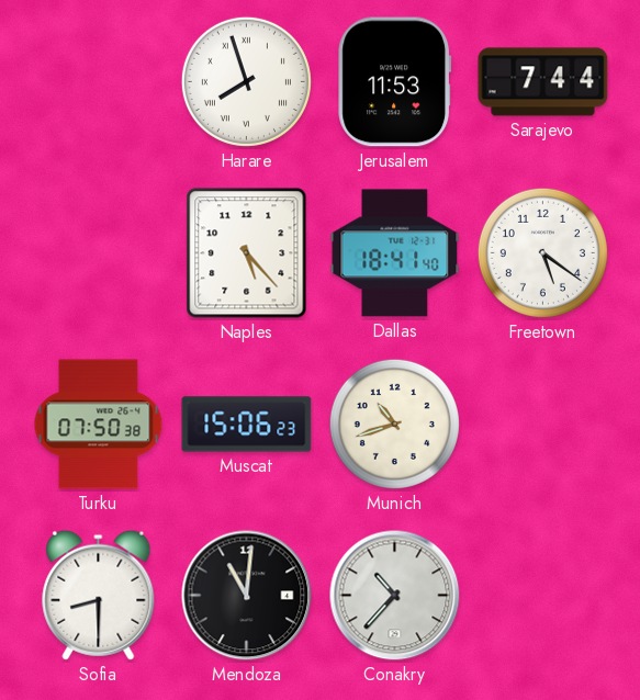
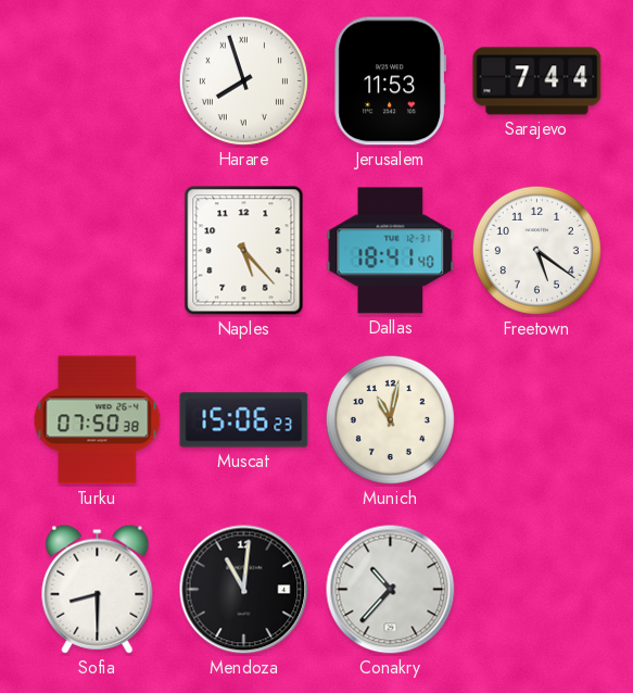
Munich: 10:42 -> 11:02
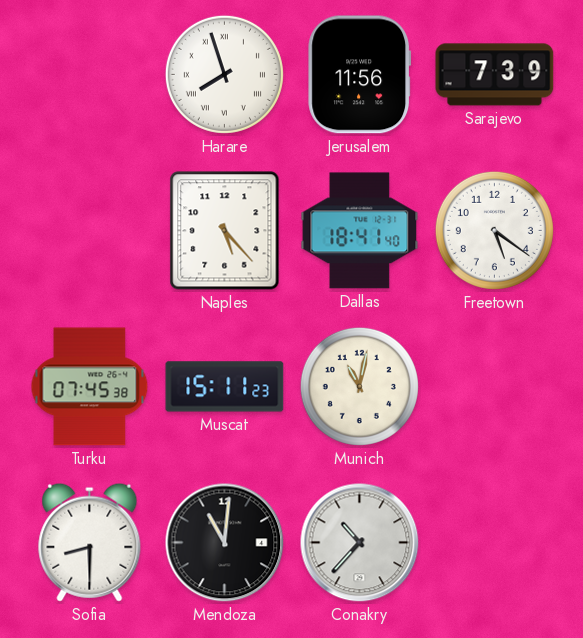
Jerusalem: 11:53 -> 11:56
Sarajevo: 7:44 -> 7:39
Turku: 07:50 -> 07:45
Muscat: 15:06 -> 15:11
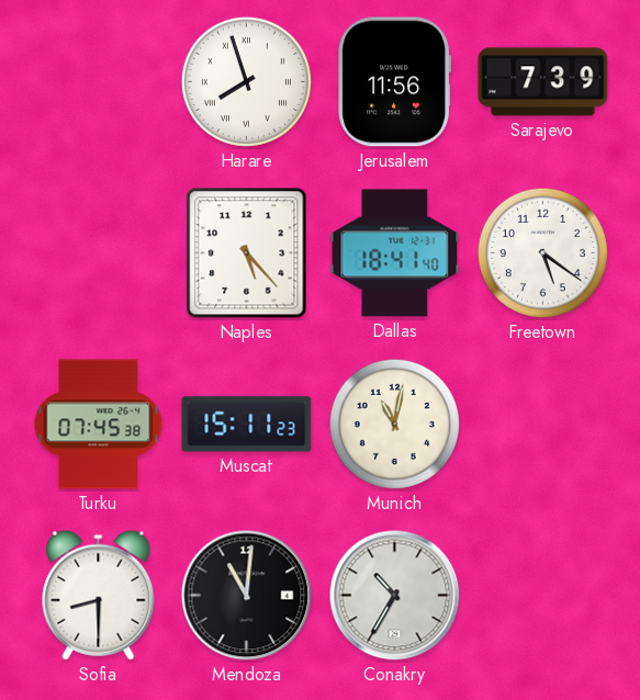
Conakry: 10:37 -> 10:35
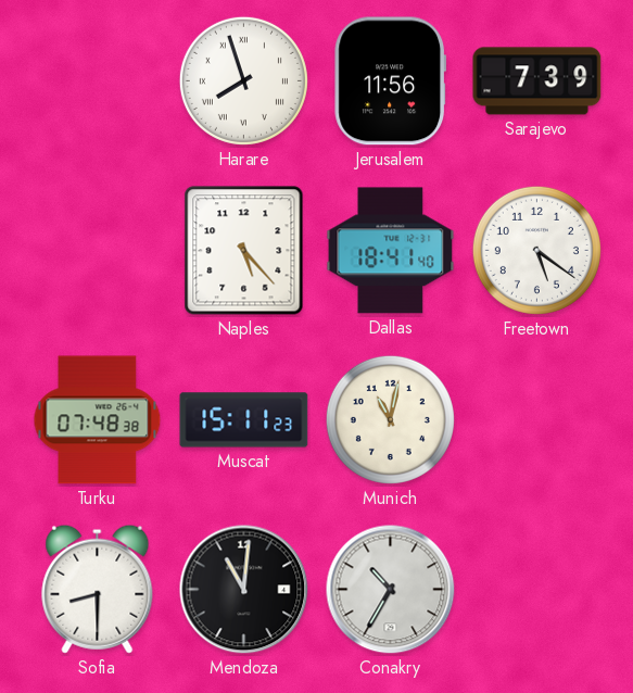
Turku: 07:45 -> 07:48
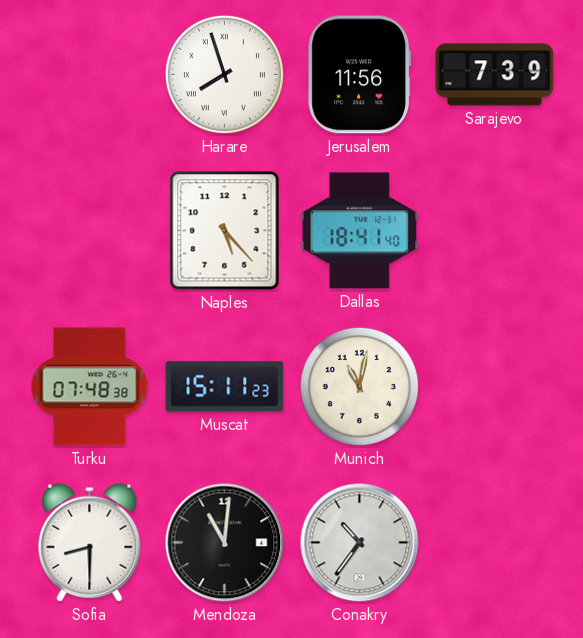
Freetown: 5:21 -> none
Conakry: 10:35 -> 10:36
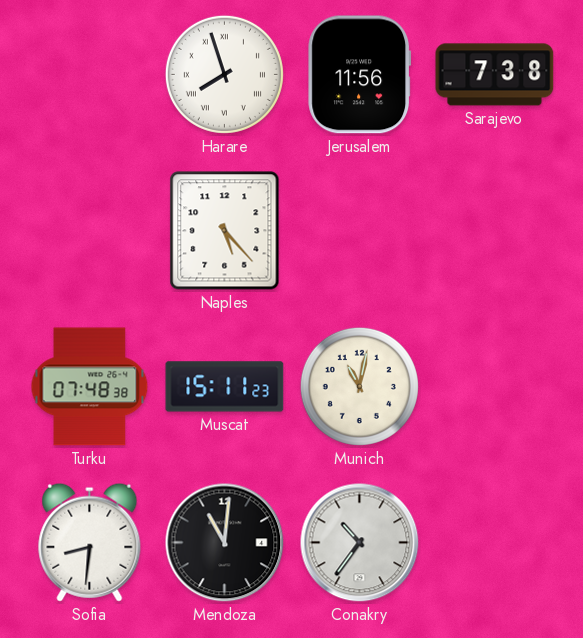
Sarajevo: 7:39 -> 7:38
Dallas: 18:41 -> none
Sofia: 8:30 -> 8:31
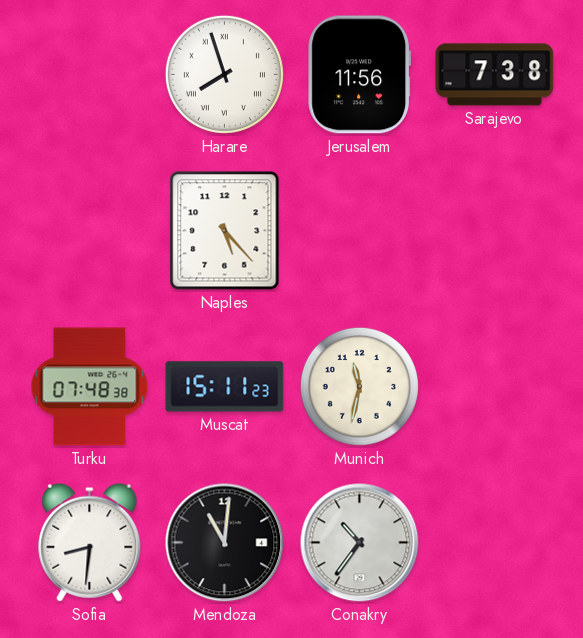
Munich: 11:02 -> 11:32
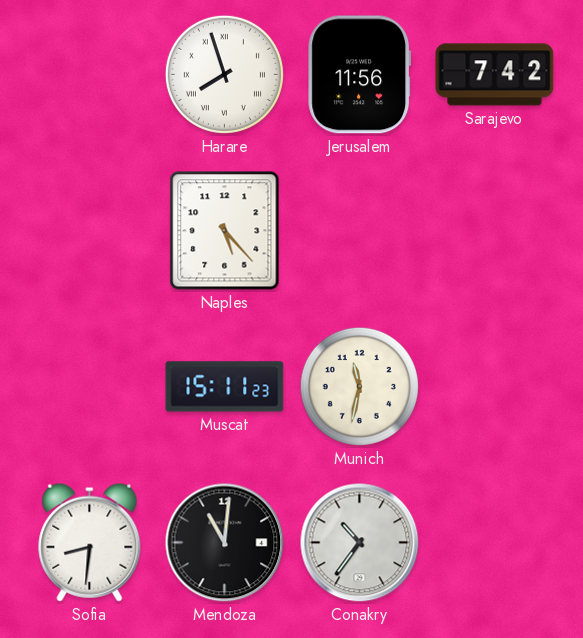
Sarajevo: 7:38 -> 7:42
Turku: 07:48 -> none
